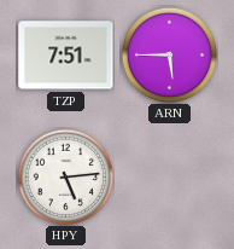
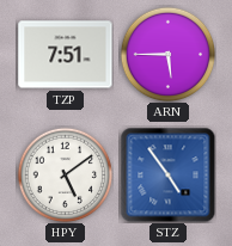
HPY: 5:14 -> 5:09
STZ: none -> 4:54
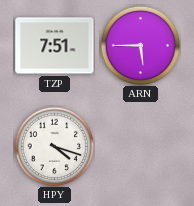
HPY: 5:09 -> 4:18
STZ: 4:54 -> none
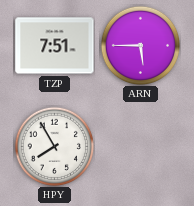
HPY: 4:18 -> 7:55
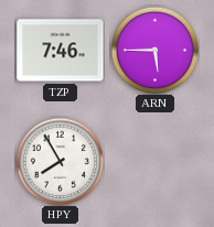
TZP: 7:51 -> 7:46
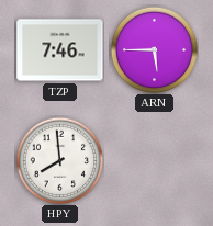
HPY: 7:55 -> 7:59
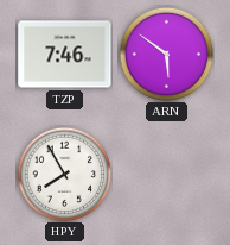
ARN: 5:45 -> 5:51
HPY: 7:59 -> 7:55
